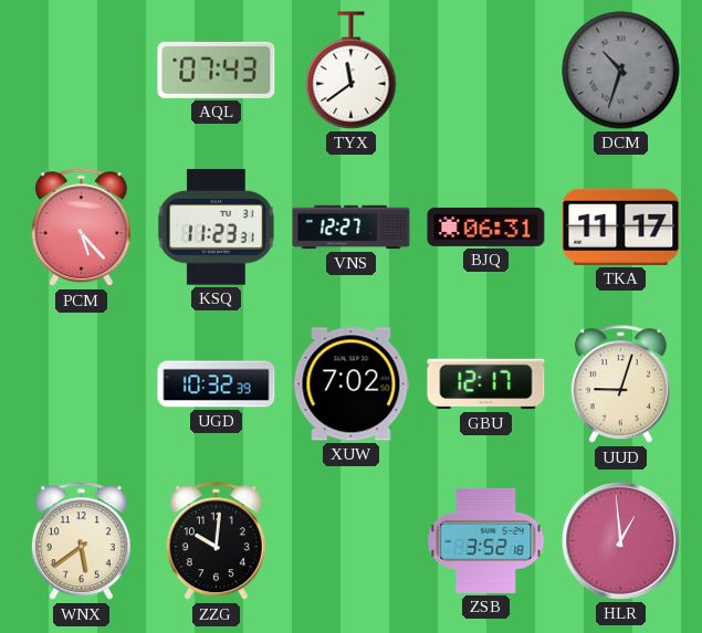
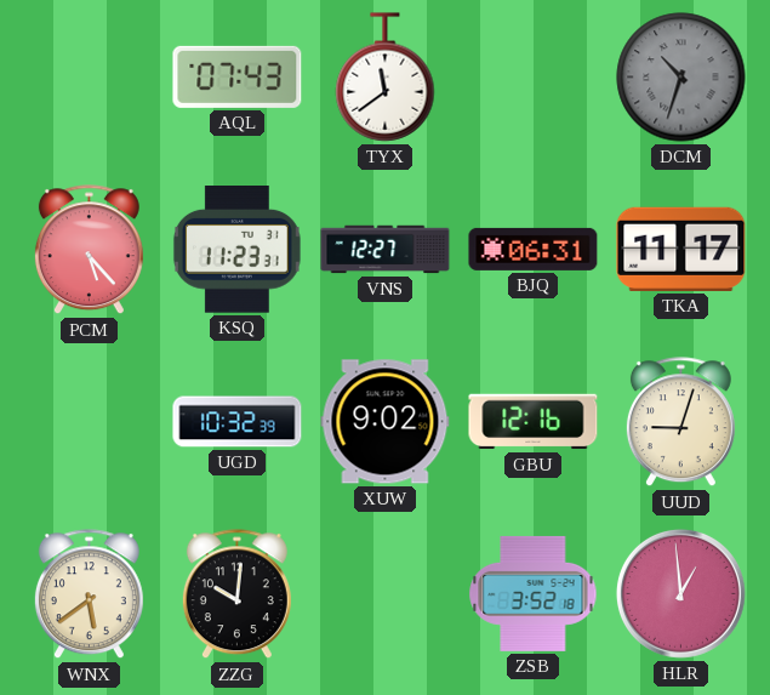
XUW: 7:02 -> 9:02
GBU: 12:17 -> 12:16
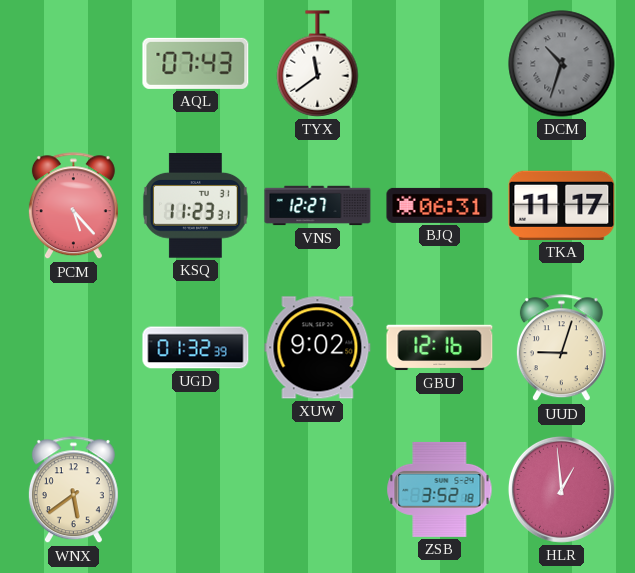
UGD: 10:32 -> 01:32
ZZG: 10:01 -> none
